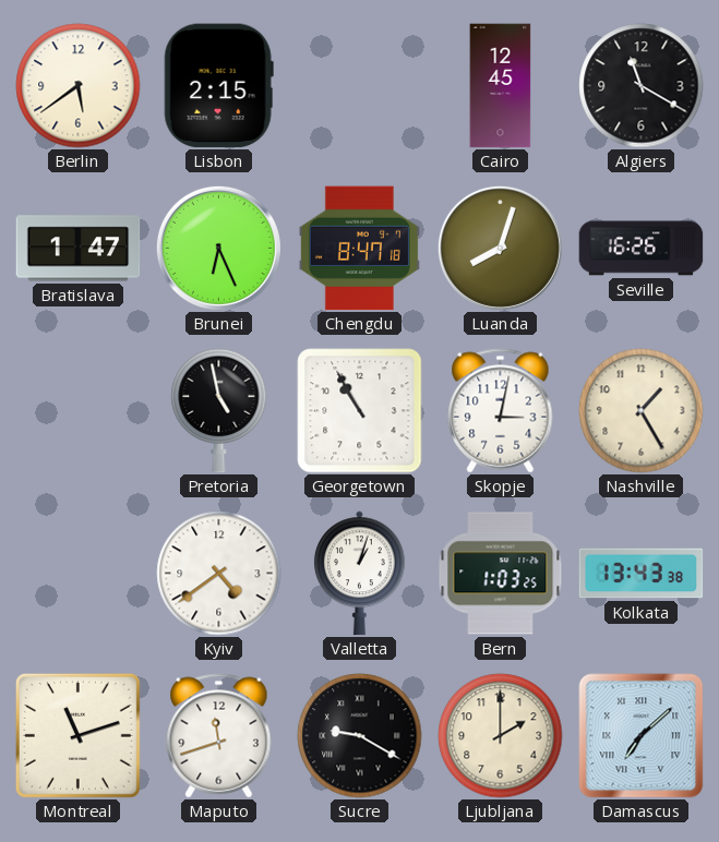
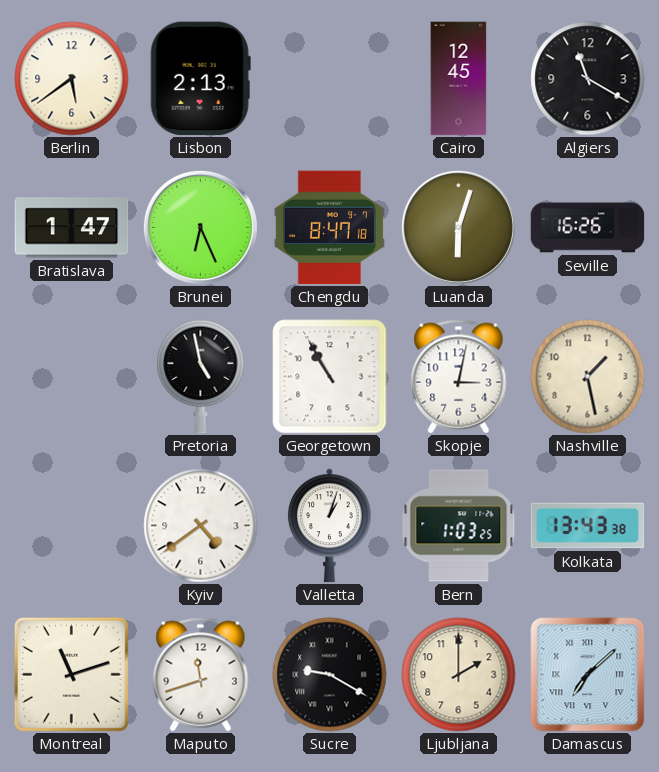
Lisbon: 2:15 -> 2:13
Luanda: 8:03 -> 6:03
Nashville: 1:25 -> 1:28
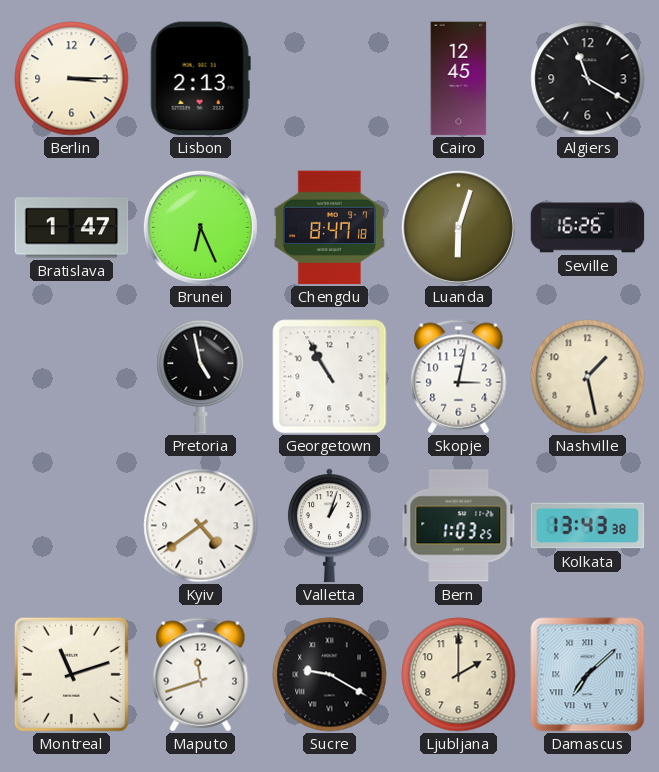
Berlin: 5:39 -> 3:15
